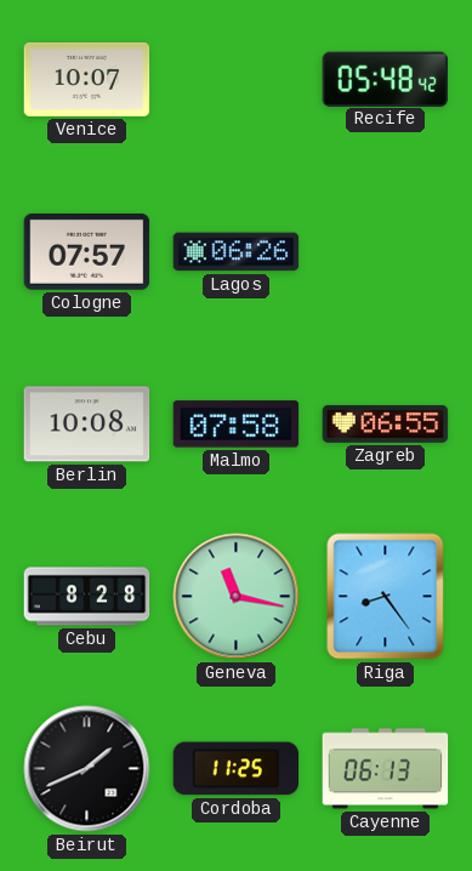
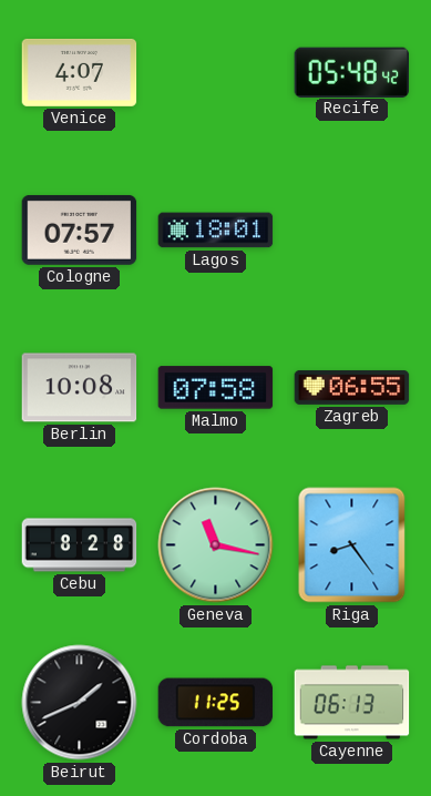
Venice: 10:07 -> 4:07
Lagos: 06:26 -> 18:01
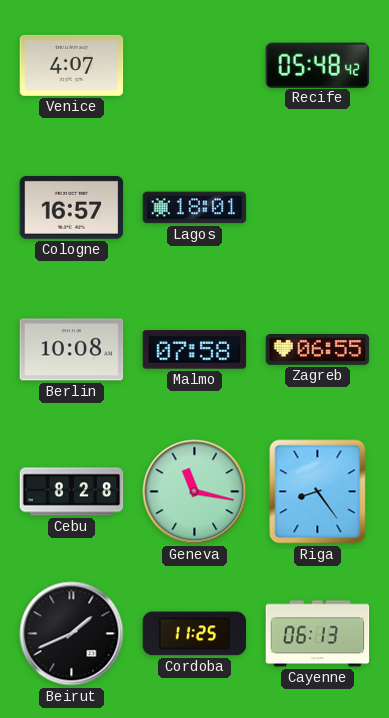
Cologne: 07:57 -> 16:57
